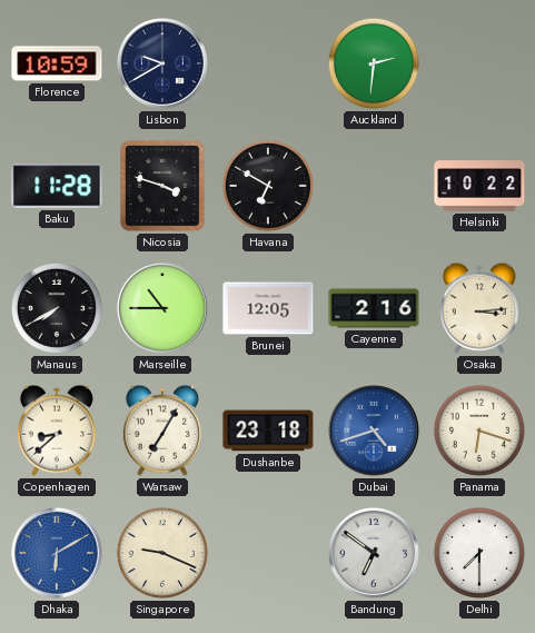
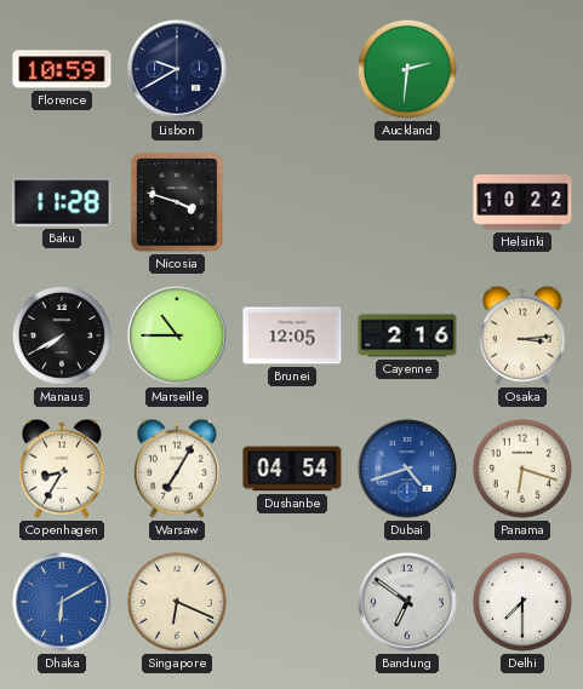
Havana: 6:50 -> none
Copenhagen: 8:38 -> 8:35
Dushanbe: 23:18 -> 04:54
Singapore: 9:19 -> 6:19
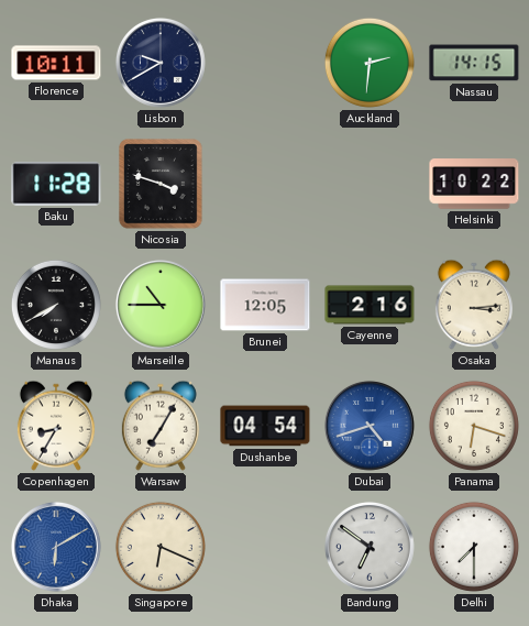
Florence: 10:59 -> 10:11
Nassau: none -> 14:15
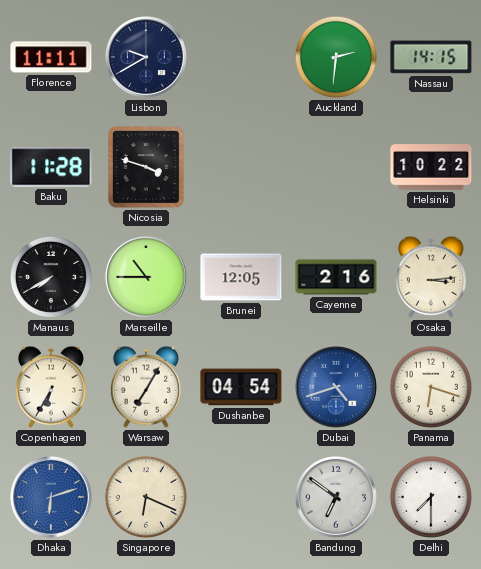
Florence: 10:11 -> 11:11
Copenhagen: 8:35 -> 6:35
Dhaka: 6:10 -> 6:12
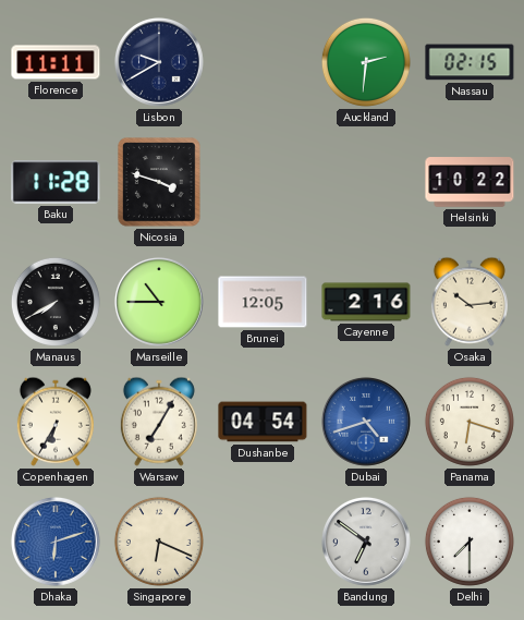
Nassau: 14:15 -> 02:15
Osaka: 3:14 -> 10:14
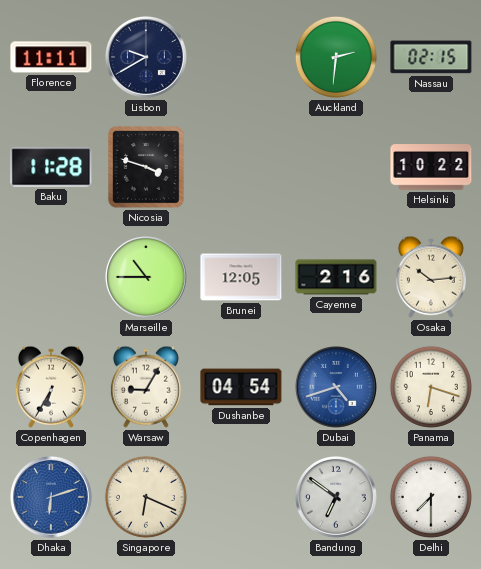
Manaus: 7:40 -> none
Warsaw: 7:05 -> 9:05
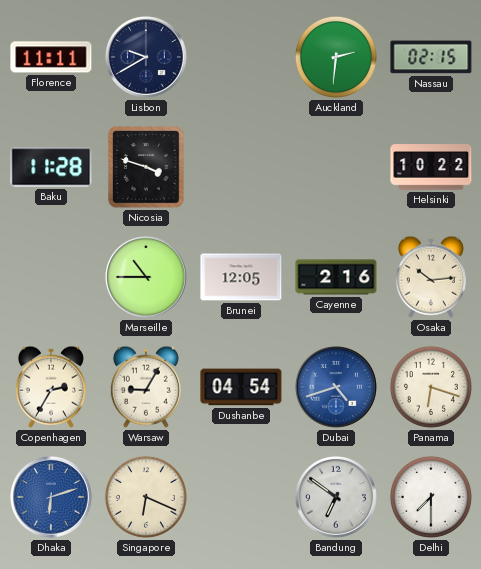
Copenhagen: 6:35 -> 2:35
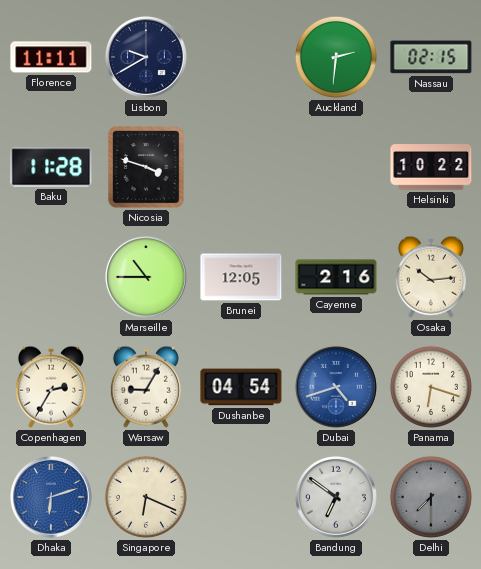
Delhi dial: white -> grey
